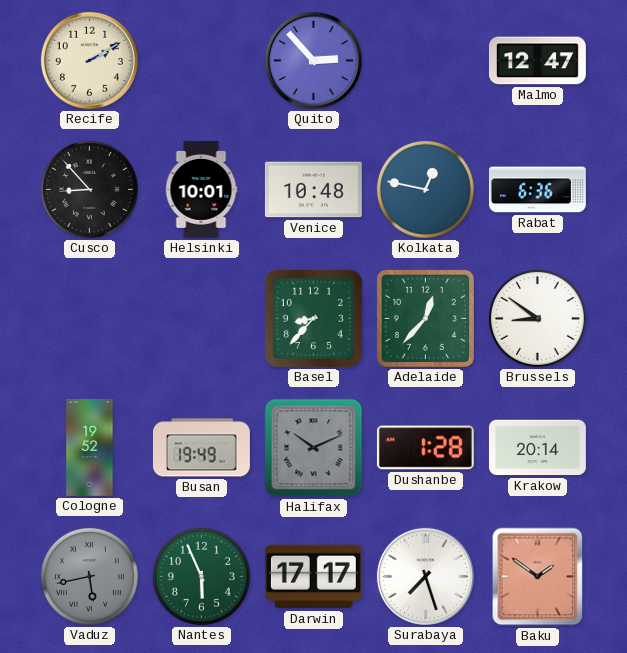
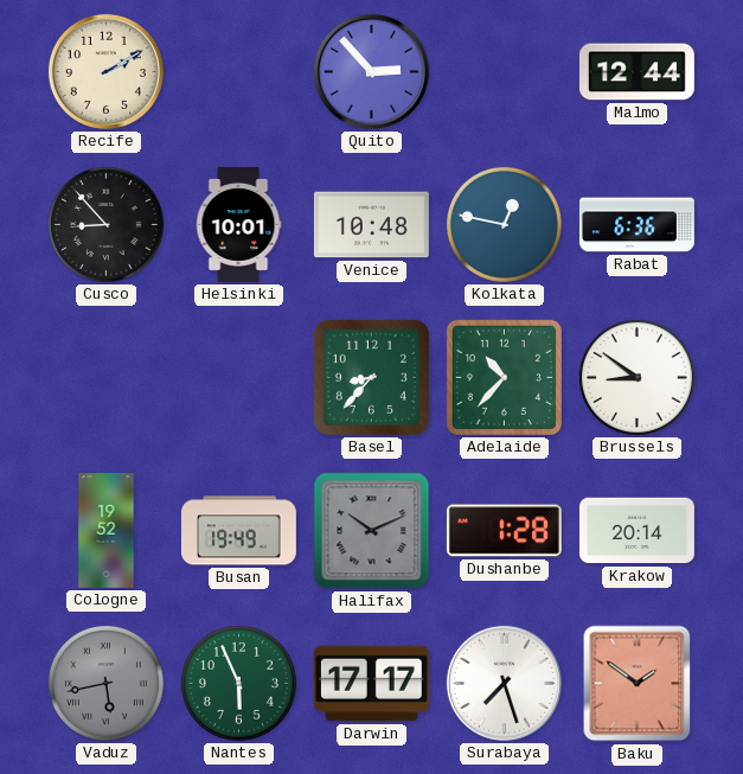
Malmo: 12:47 -> 12:44
Adelaide: 12:37 -> 10:37
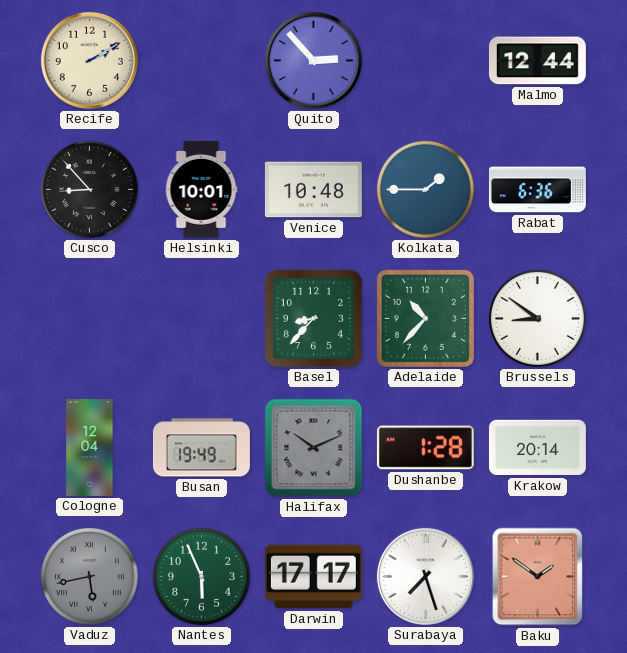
Kolkata: 12:47 -> 1:45
Cologne: 19:52 -> 12:04
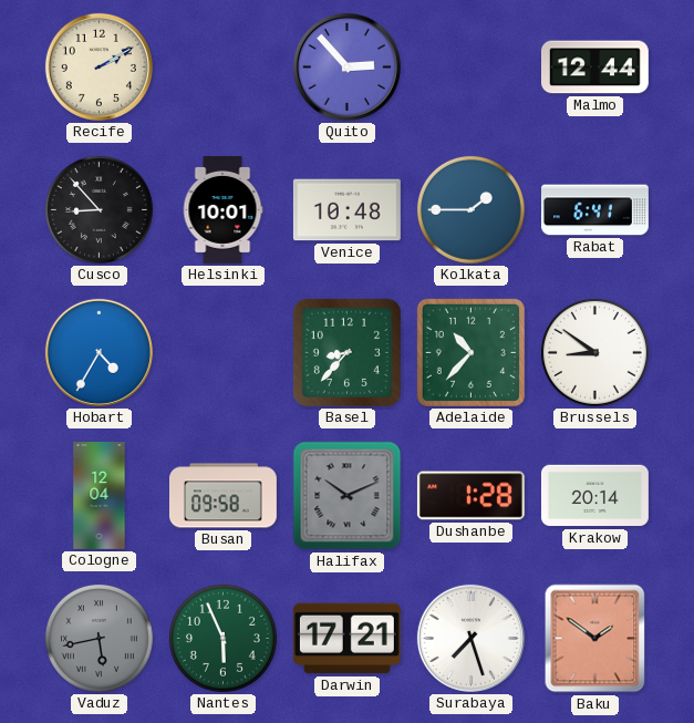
Rabat: 6:36 -> 6:41
Hobart: none -> 4:35
Busan: 19:49 -> 09:58
Darwin: 17:17 -> 17:21
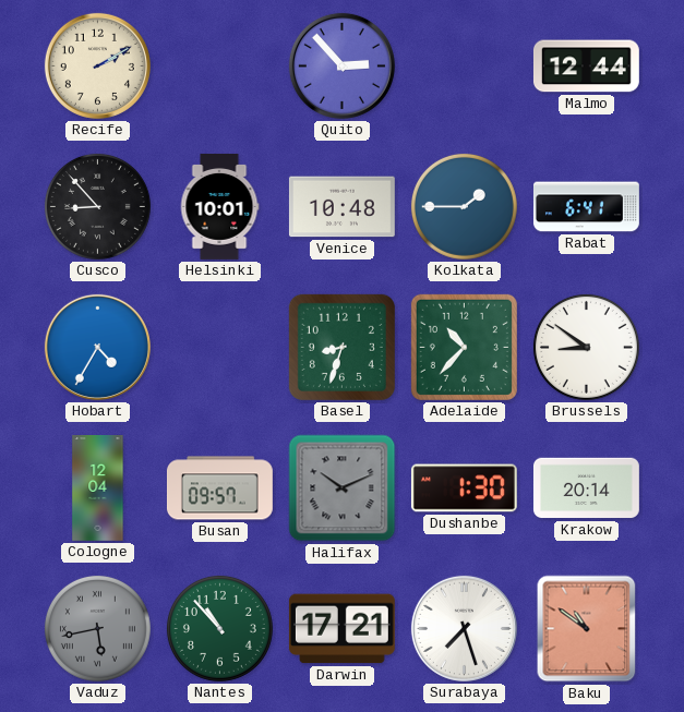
Basel: 8:37 -> 8:33
Busan: 09:58 -> 09:57
Dushanbe: 1:28 -> 1:30
Nantes: 5:56 -> 10:53
Baku: 1:51 -> 10:51
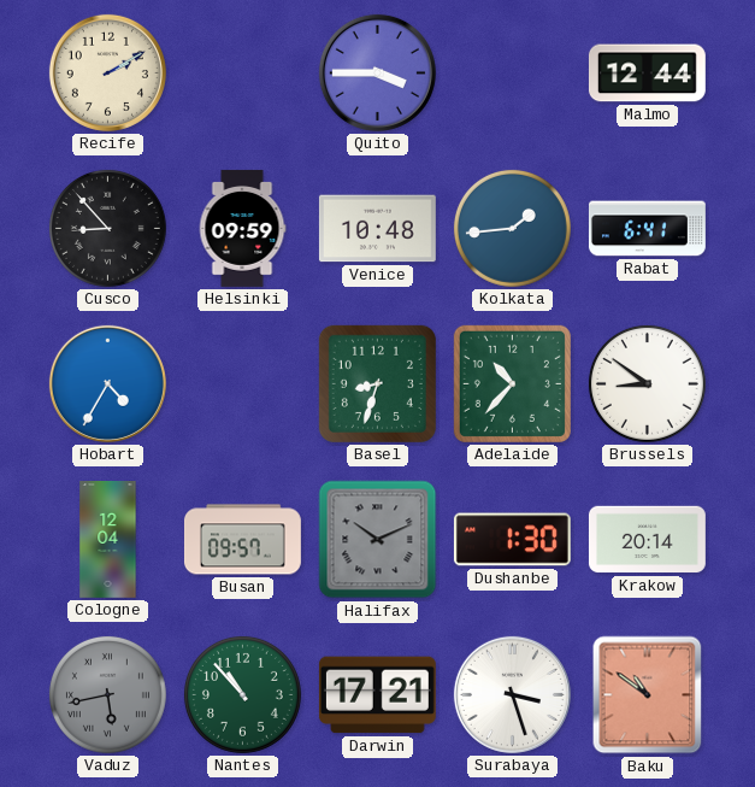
Quito: 2:53 -> 3:45
Helsinki: 10:01 -> 09:59
Kolkata: 1:45 -> 1:44
Surabaya: 7:27 -> 3:27
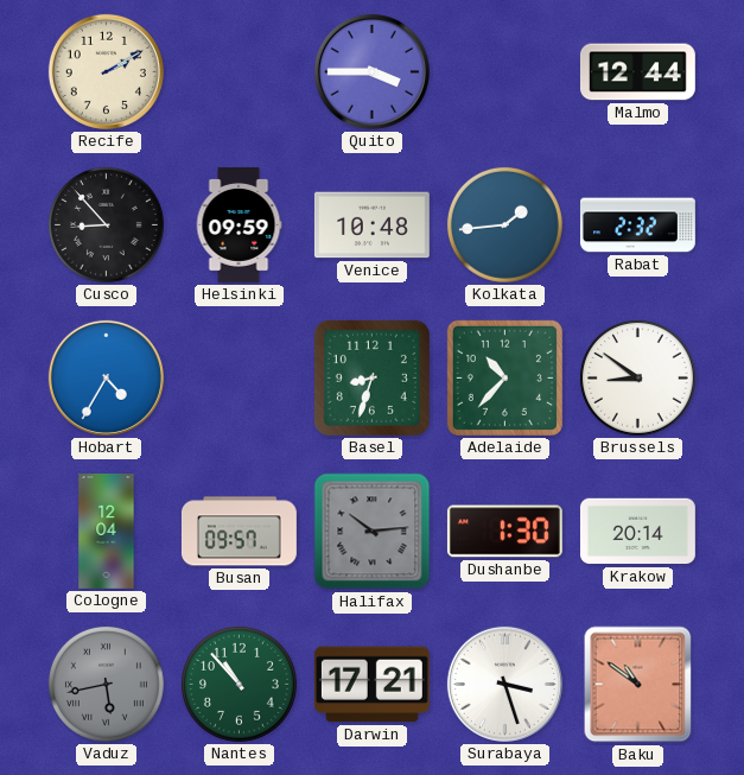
Rabat: 6:41 -> 2:32
Halifax: 10:11 -> 10:14
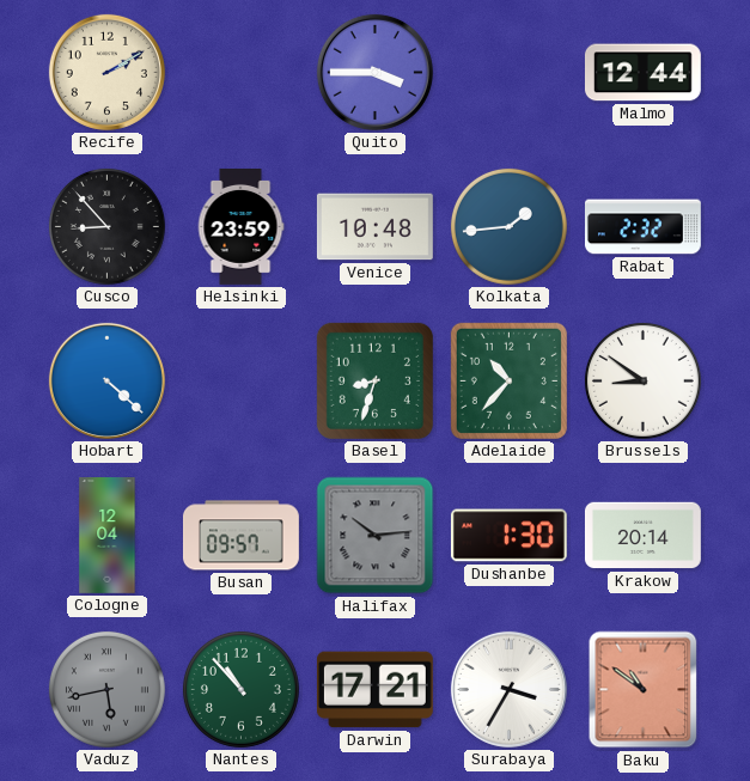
Helsinki: 09:59 -> 23:59
Hobart: 4:35 -> 4:22
Surabaya: 3:27 -> 3:35
